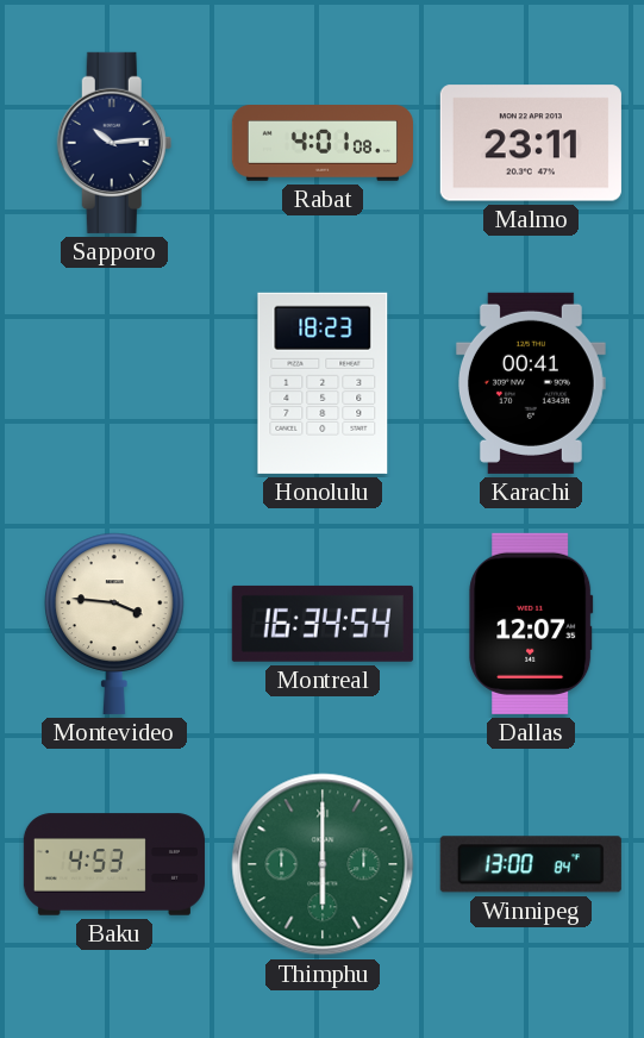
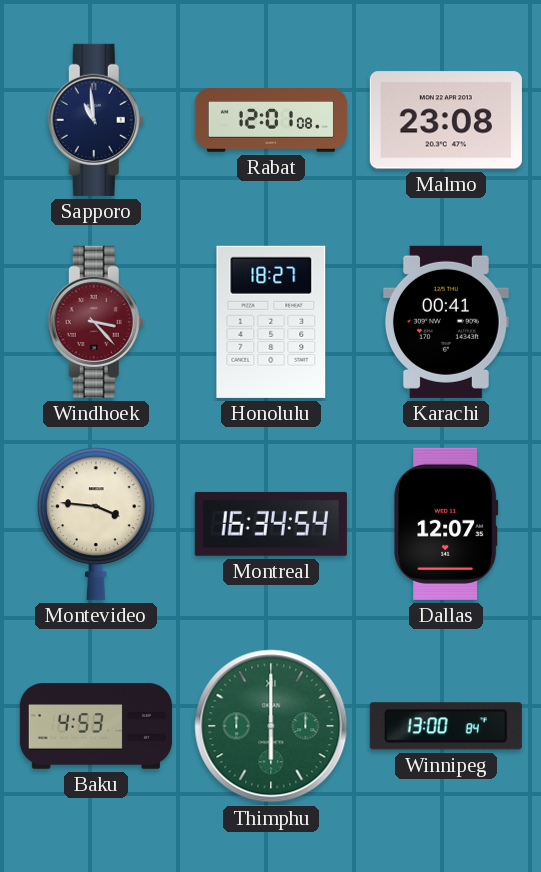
Sapporo: 10:14 -> 10:59
Rabat: 4:01 -> 12:01
Malmo: 23:11 -> 23:08
Windhoek: none -> 3:23
Honolulu: 18:23 -> 18:27
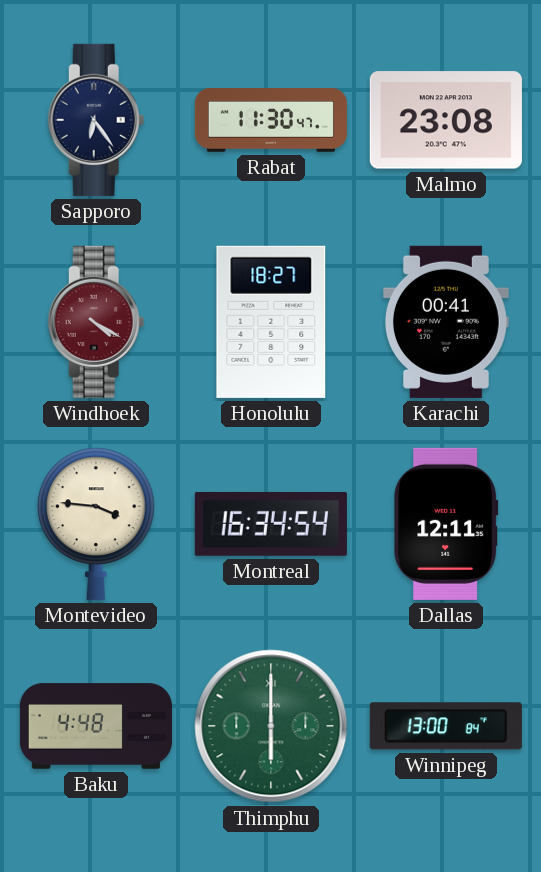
Sapporo: 10:59 -> 6:24
Rabat: 12:01 -> 11:30
Windhoek: 3:23 -> 4:20
Dallas: 12:07 -> 12:11
Baku: 4:53 -> 4:48
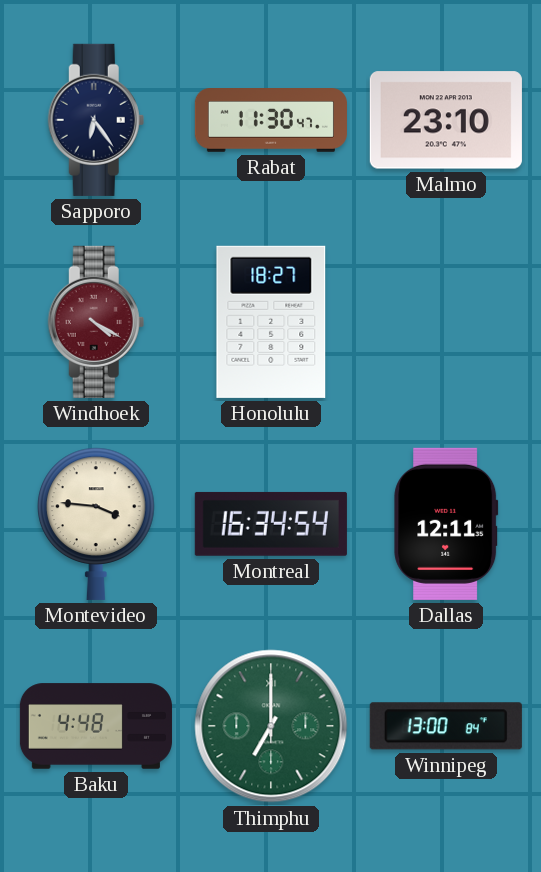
Malmo: 23:08 -> 23:10
Karachi: 00:41 -> none
Thimphu: 6:00 -> 7:00
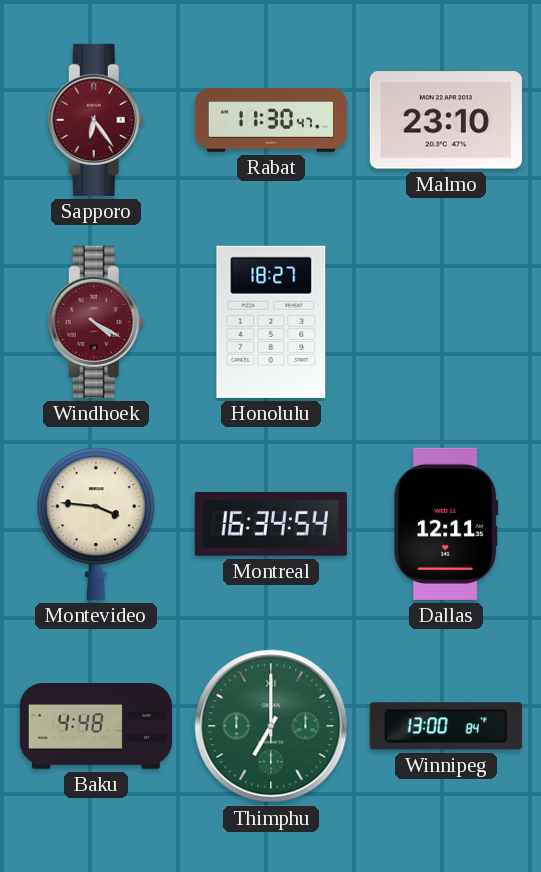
Sapporo dial: navy -> burgundy
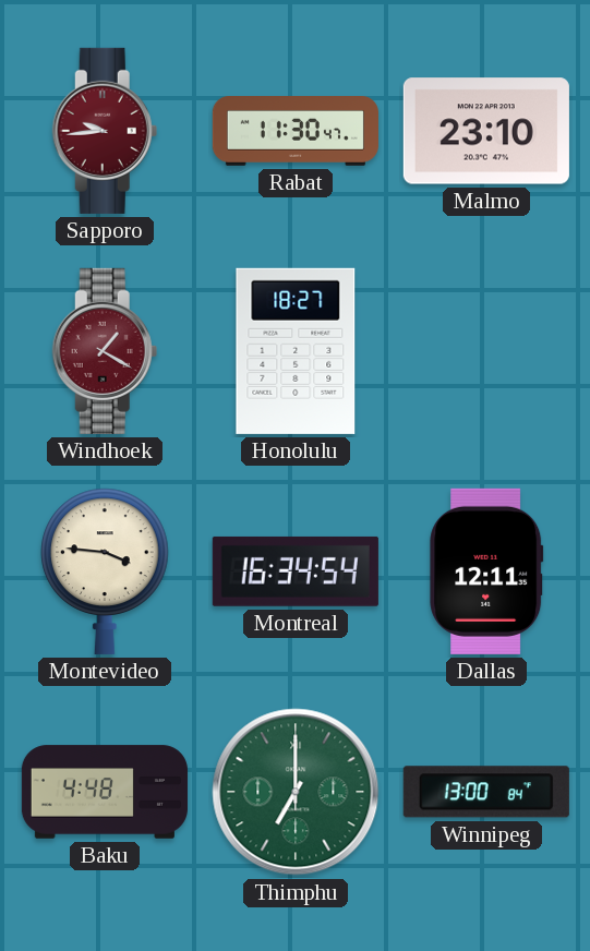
Sapporo: 6:24 -> 9:44
Windhoek: 4:20 -> 1:20
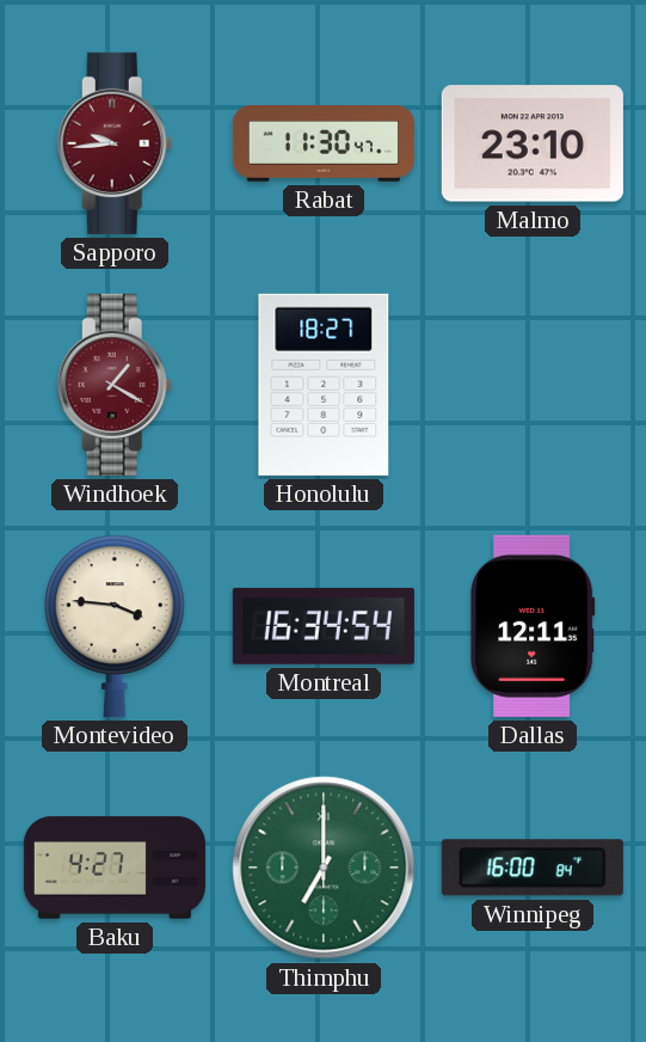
Baku: 4:48 -> 4:27
Winnipeg: 13:00 -> 16:00
